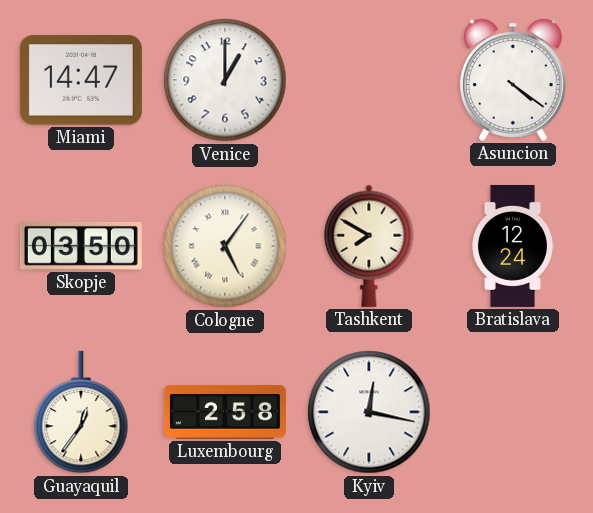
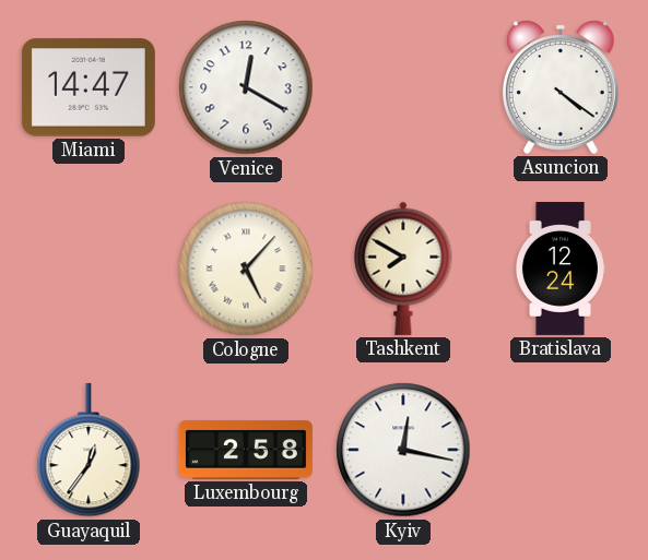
Venice: 1:00 -> 12:20
Skopje: 03:50 -> none
Cologne: 5:06 -> 5:07
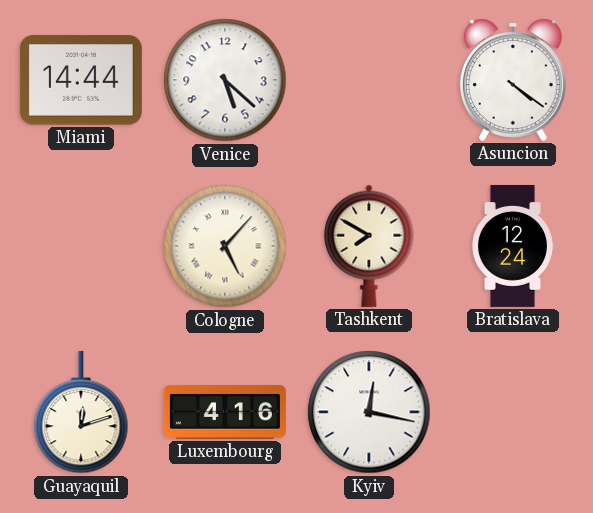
Miami: 14:47 -> 14:44
Venice: 12:20 -> 5:22
Guayaquil: 12:36 -> 12:12
Luxembourg: 2:58 -> 4:16
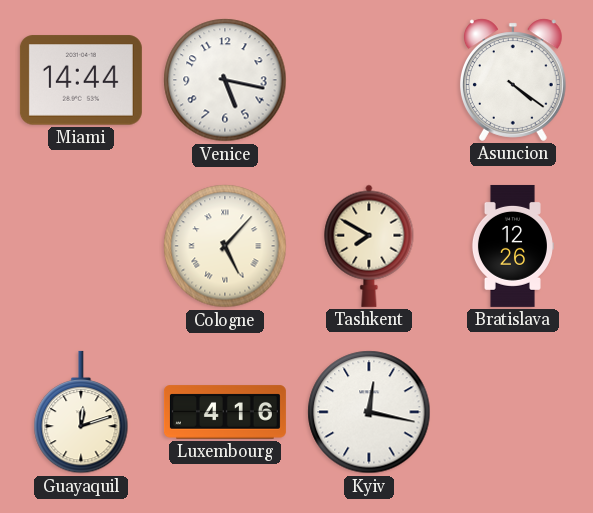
Venice: 5:22 -> 5:17
Bratislava: 12:24 -> 12:26
